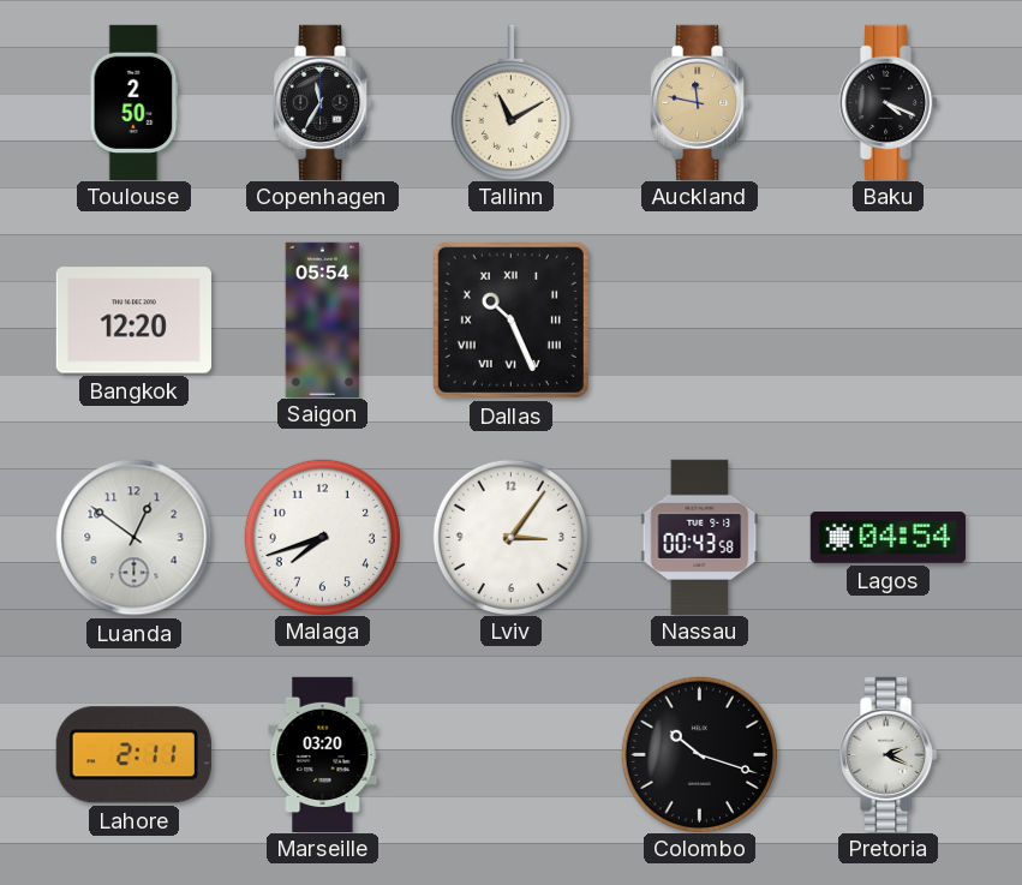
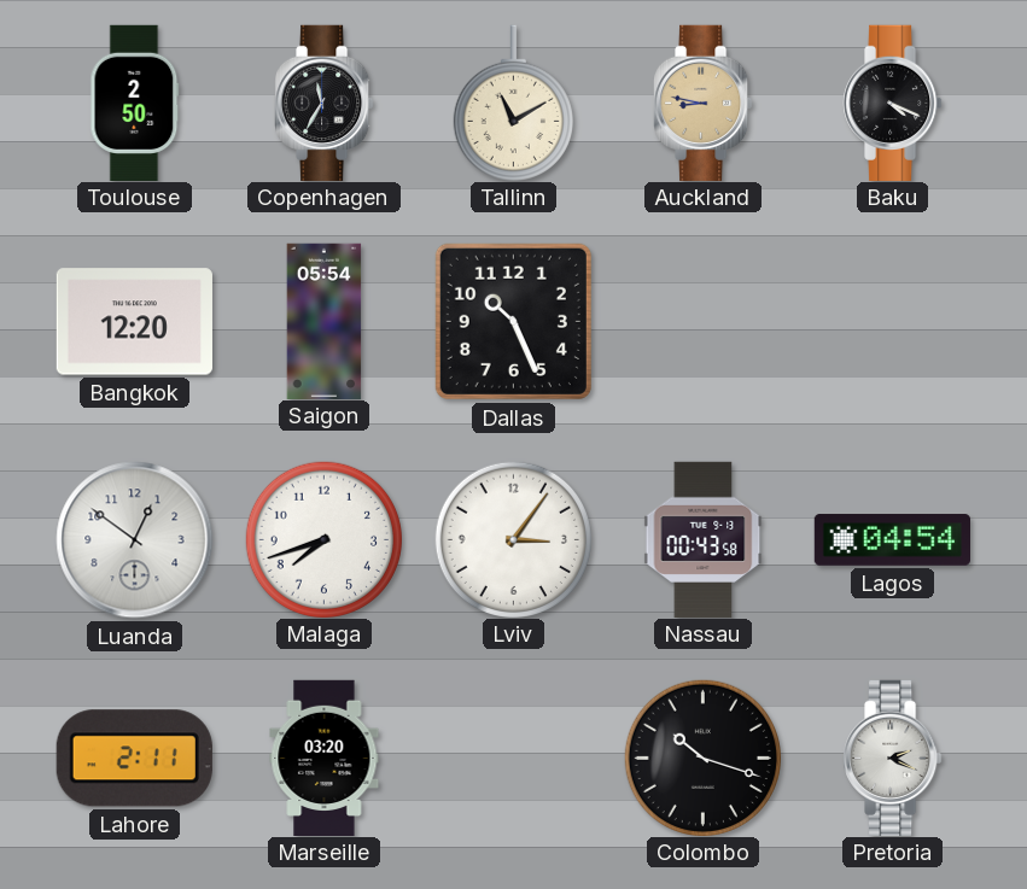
Auckland: 11:47 -> 8:47
Dallas numerals: Roman -> Arabic
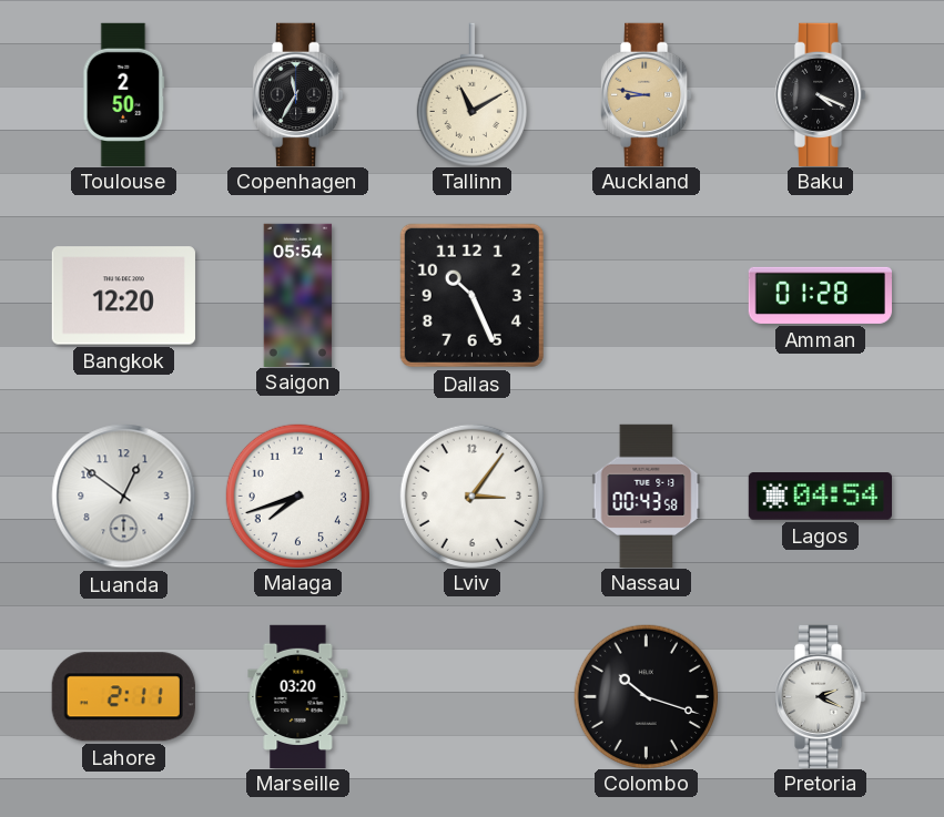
Amman: none -> 01:28
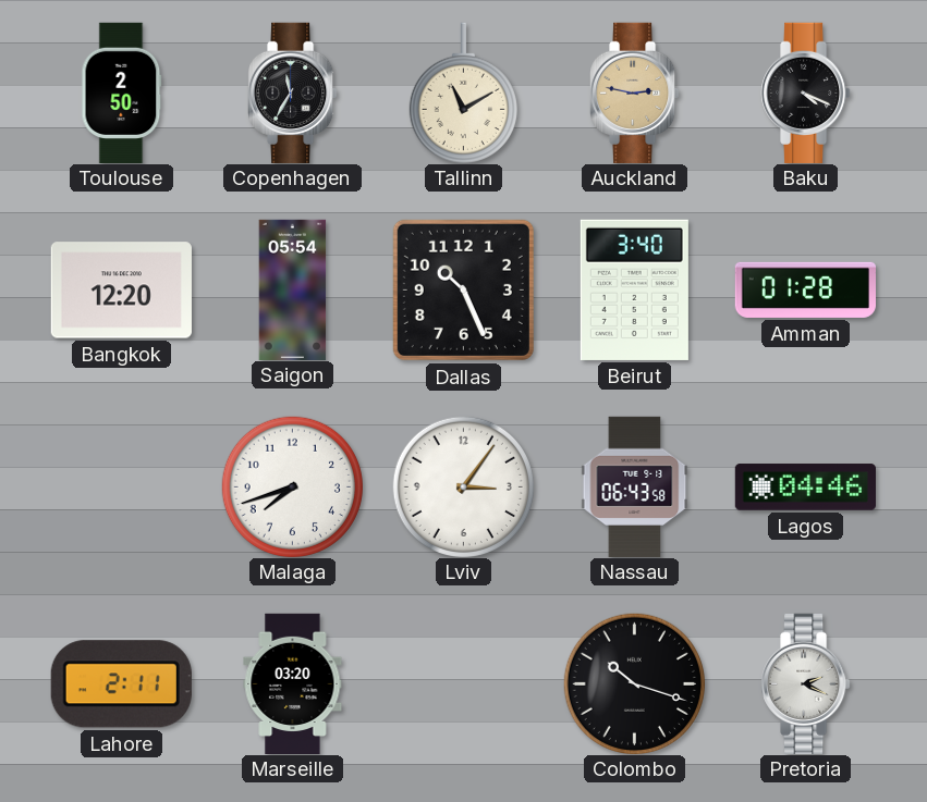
Auckland: 8:47 -> 2:47
Beirut: none -> 3:40
Luanda: 12:51 -> none
Nassau: 00:43 -> 06:43
Lagos: 04:54 -> 04:46
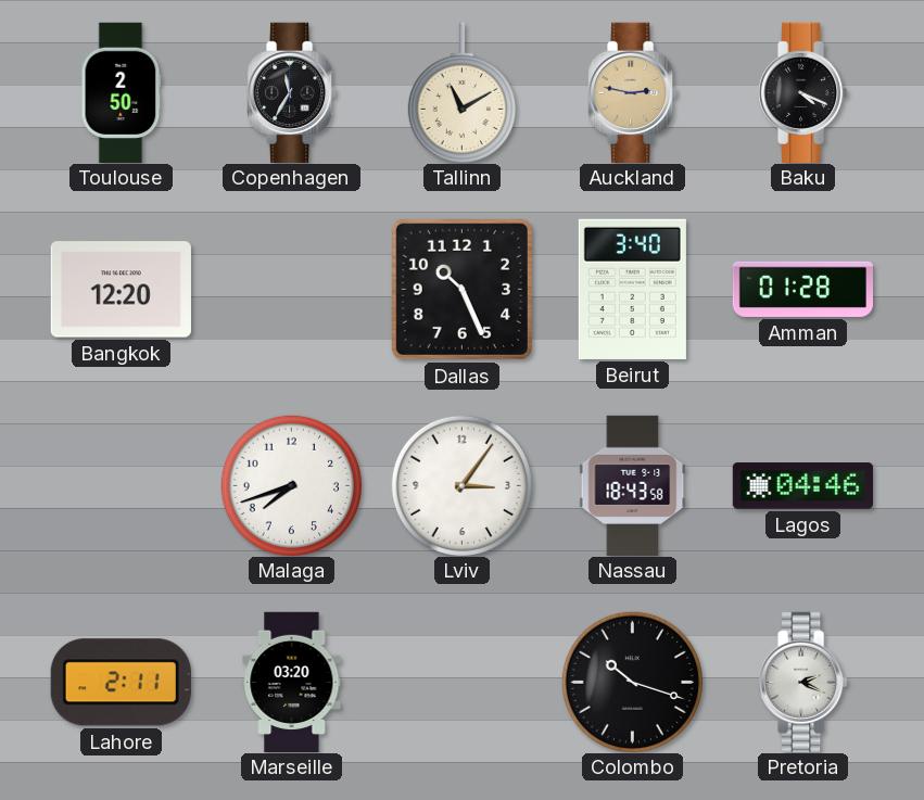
Saigon: 05:54 -> none
Nassau: 06:43 -> 18:43
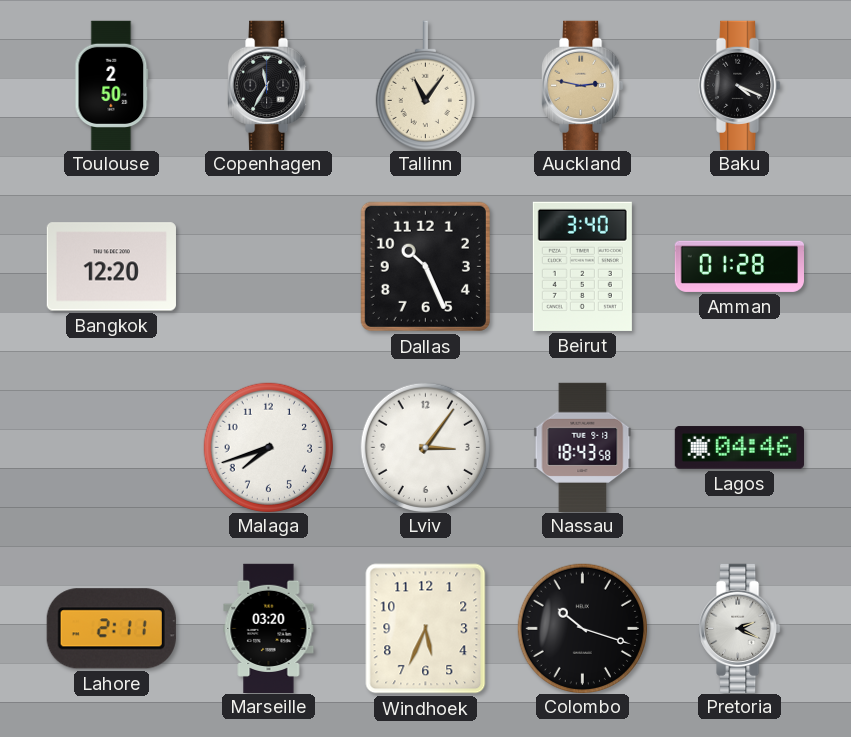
Tallinn: 11:10 -> 11:06
Windhoek: none -> 5:34
